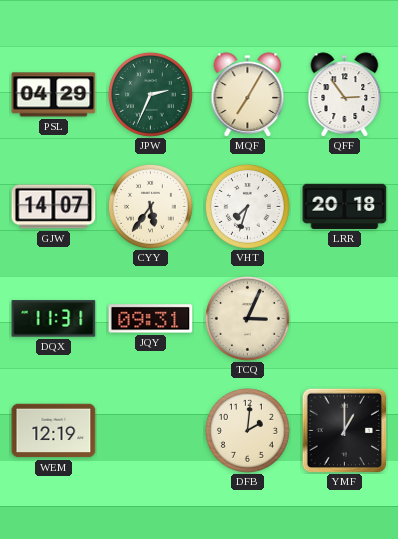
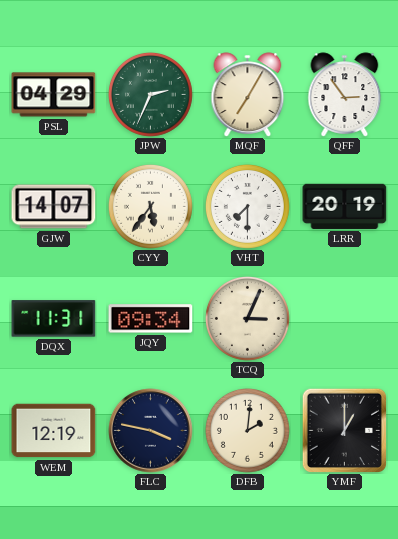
VHT: 7:33 -> 7:30
LRR: 20:18 -> 20:19
JQY: 09:31 -> 09:34
FLC: none -> 3:47
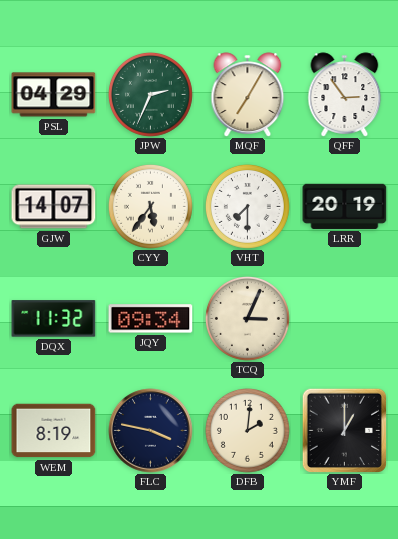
DQX: 11:31 -> 11:32
WEM: 12:19 -> 8:19
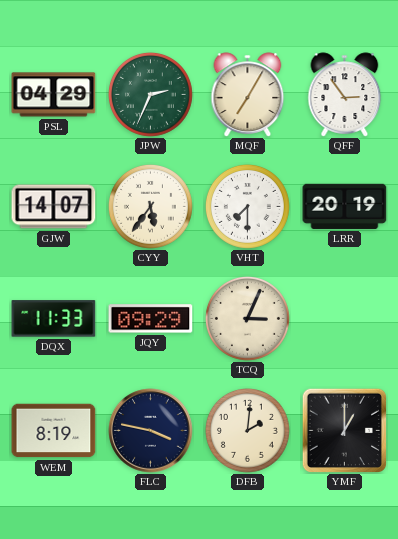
DQX: 11:32 -> 11:33
JQY: 09:34 -> 09:29
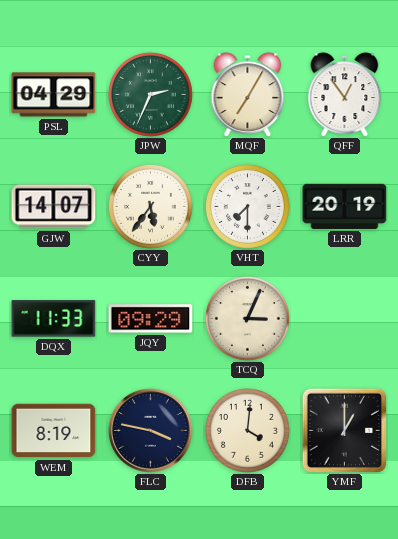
QFF: 2:54 -> 12:54
DFB: 2:01 -> 4:01
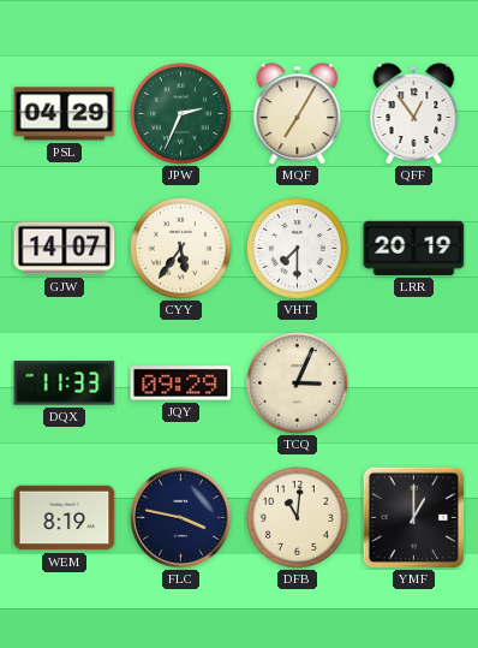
DFB: 4:01 -> 11:01
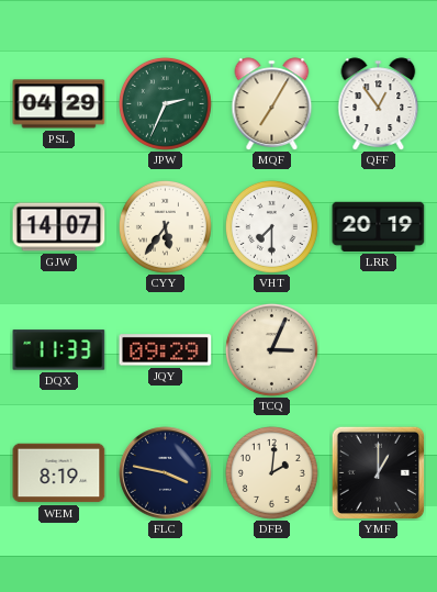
DFB: 11:01 -> 2:01
